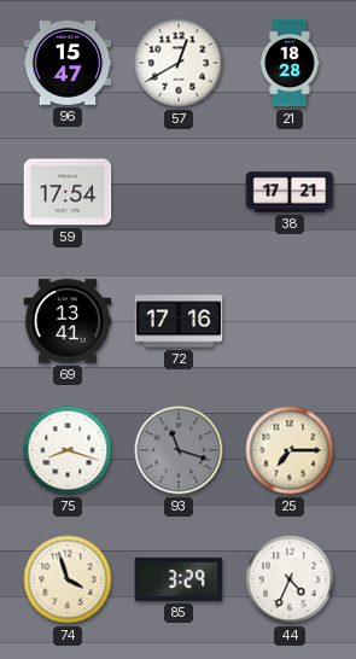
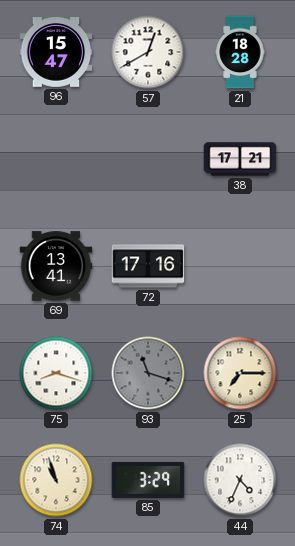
59: 17:54 -> none
74: 3:57 -> 10:57
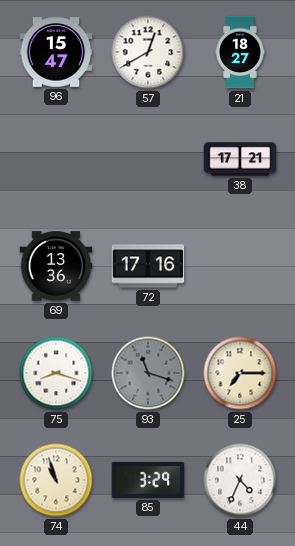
21: 18:28 -> 18:27
69: 13:41 -> 13:36
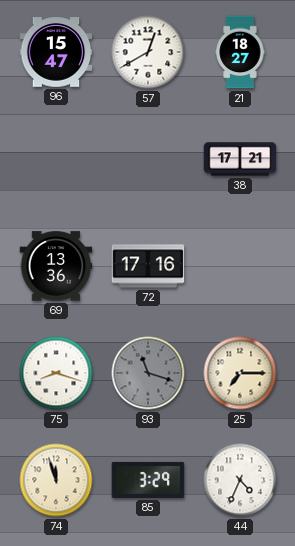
74: 10:57 -> 11:57
